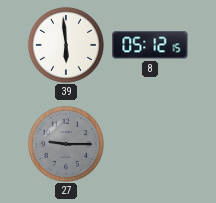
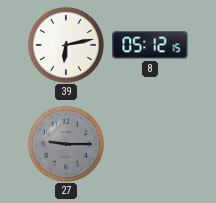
39: 5:59 -> 6:13
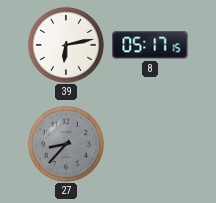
8: 05:12 -> 05:17
27: 9:15 -> 8:37
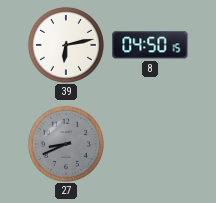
8: 05:17 -> 04:50
27: 8:37 -> 8:41
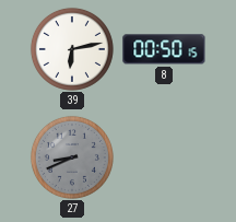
8: 04:50 -> 00:50
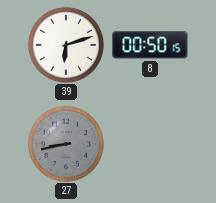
39: 6:13 -> 6:12
27: 8:41 -> 8:43
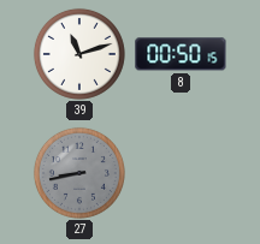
39: 6:12 -> 11:12
